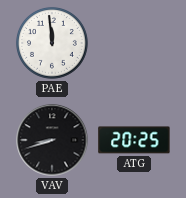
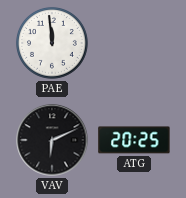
VAV: 8:42 -> 6:11
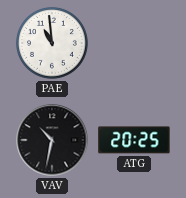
PAE: 11:59 -> 10:59
VAV: 6:11 -> 10:32
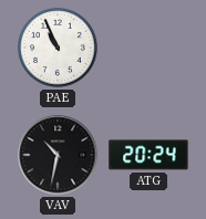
PAE: 10:59 -> 10:56
ATG: 20:25 -> 20:24
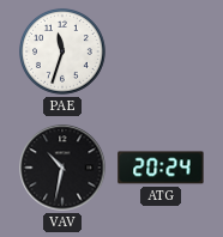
PAE: 10:56 -> 11:33
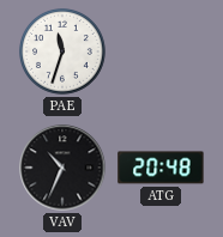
VAV: 10:32 -> 10:34
ATG: 20:24 -> 20:48
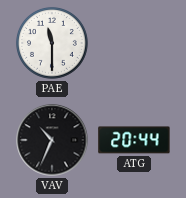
PAE: 11:33 -> 11:30
ATG: 20:48 -> 20:44
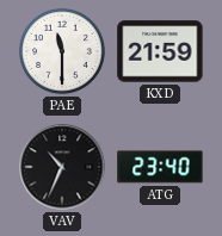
KXD: none -> 21:59
ATG: 20:44 -> 23:40
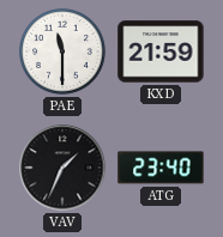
VAV: 10:34 -> 1:34
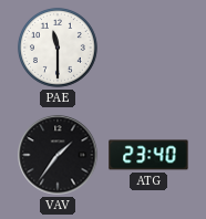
KXD: 21:59 -> none
VAV: 1:34 -> 1:36
